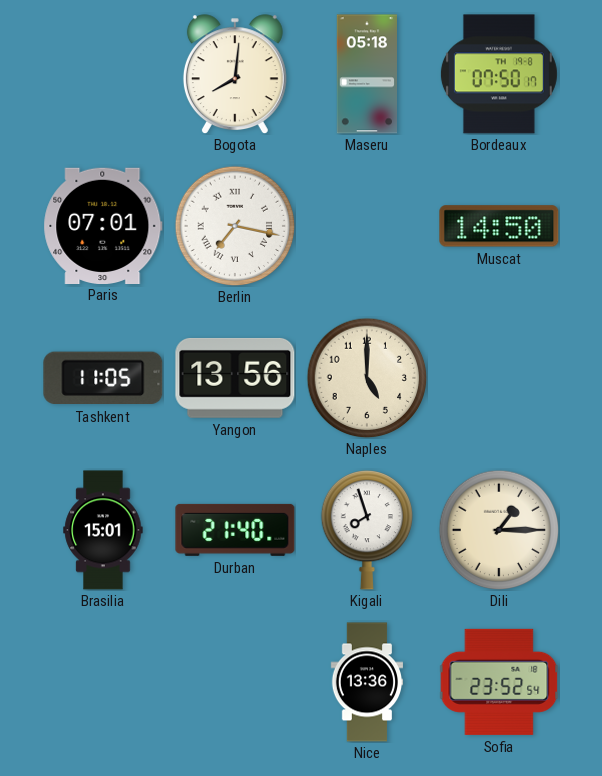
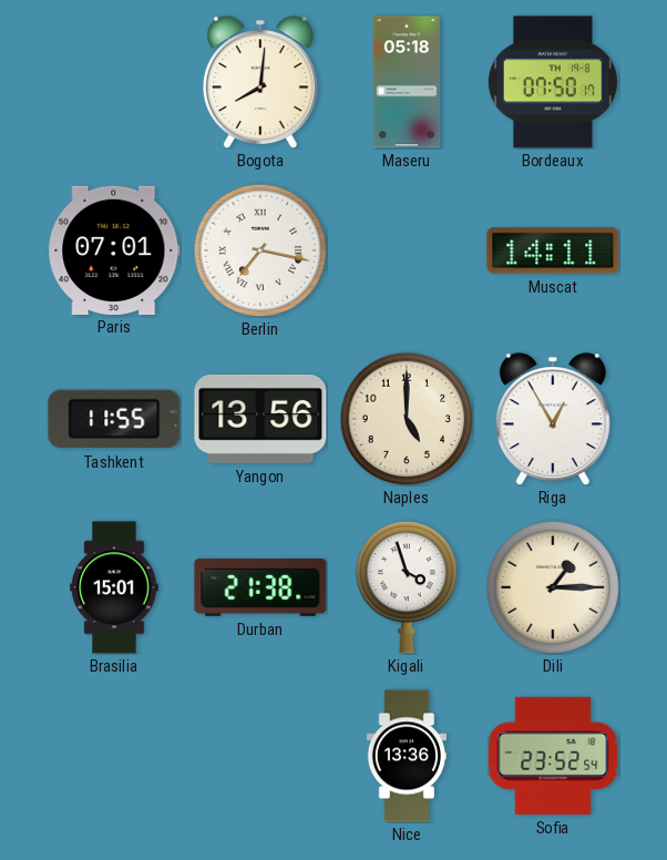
Muscat: 14:50 -> 14:11
Tashkent: 11:05 -> 11:55
Riga: none -> 12:55
Durban: 21:40 -> 21:38
Kigali: 7:57 -> 3:57
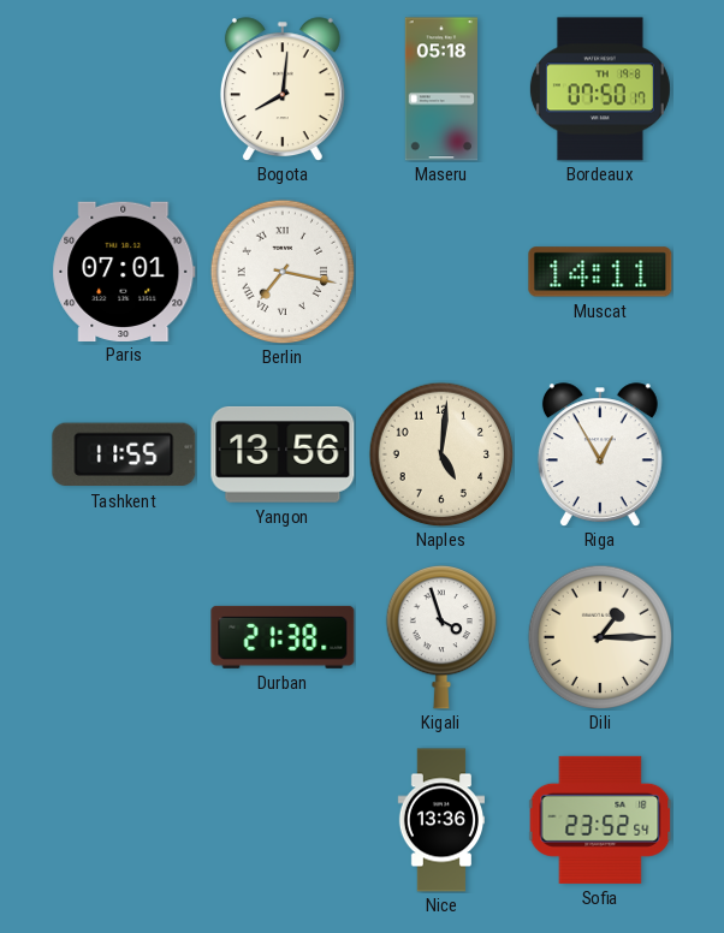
Naples: 5:00 -> 5:01
Brasilia: 15:01 -> none
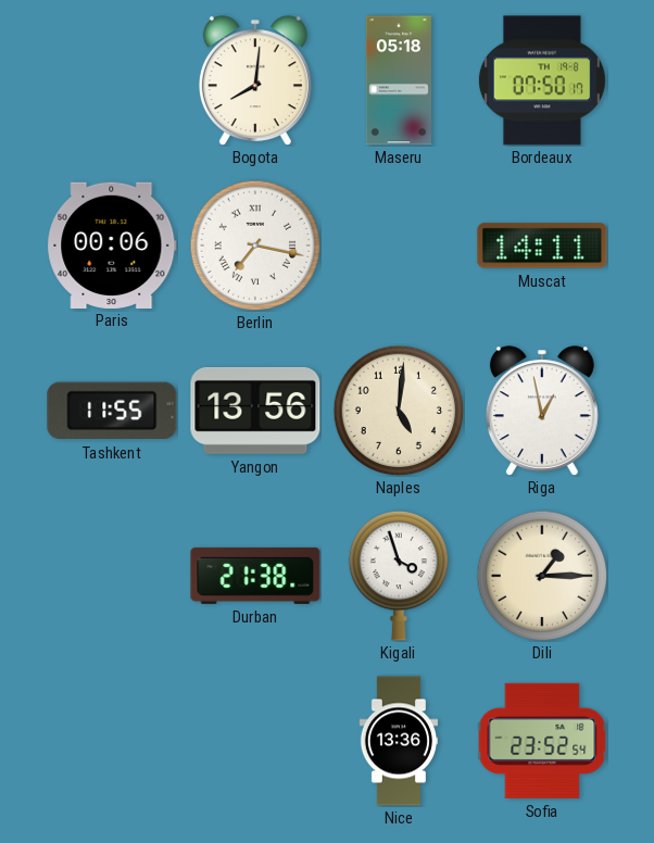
Paris: 07:01 -> 00:06
Riga: 12:55 -> 12:58
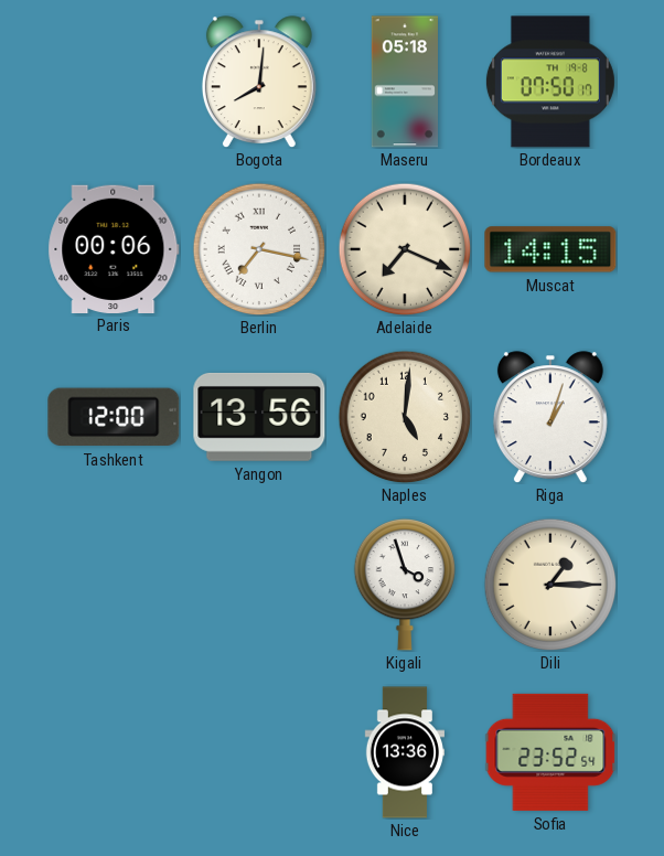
Adelaide: none -> 7:19
Muscat: 14:11 -> 14:15
Tashkent: 11:55 -> 12:00
Riga: 12:58 -> 1:03
Durban: 21:38 -> none
